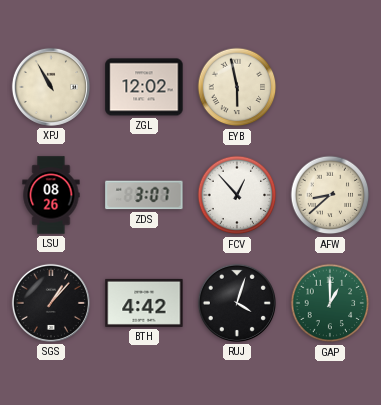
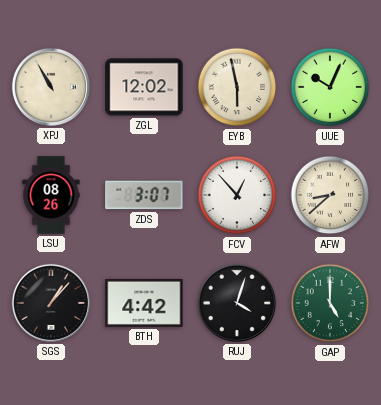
UUE: none -> 10:04
GAP: 1:00 -> 5:00
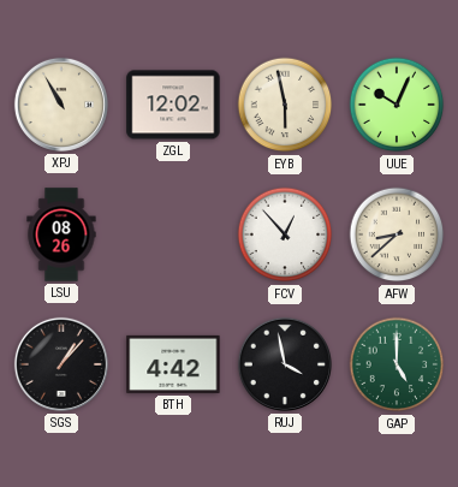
ZDS: 3:07 -> none
RUJ: 4:03 -> 3:58
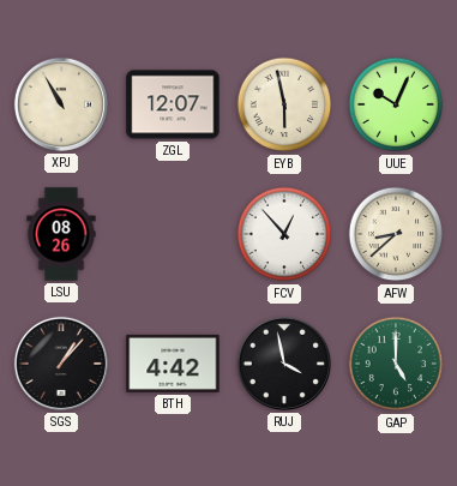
ZGL: 12:02 -> 12:07
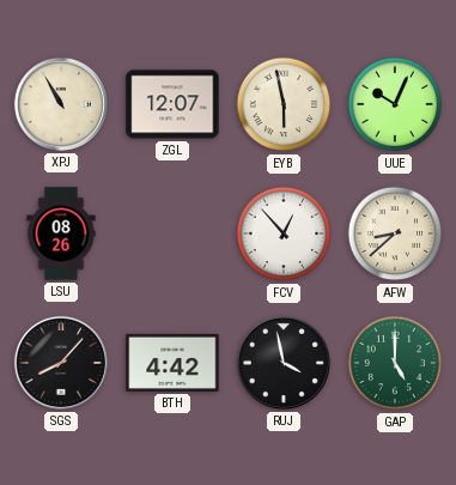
SGS: 1:07 -> 8:07
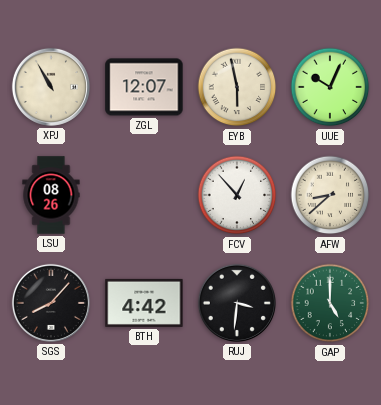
RUJ: 3:58 -> 3:31
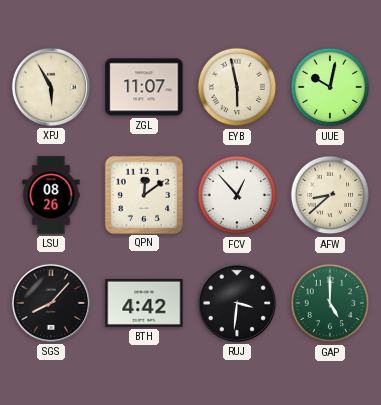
XPJ: 10:55 -> 5:55
ZGL: 12:07 -> 11:07
UUE: 10:04 -> 10:02
QPN: none -> 12:09
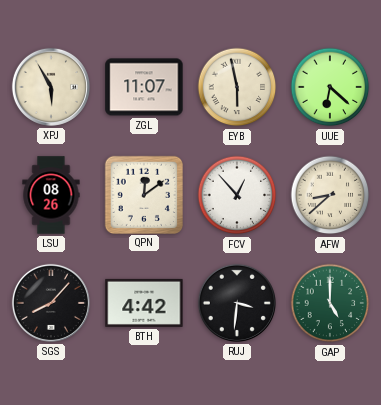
UUE: 10:02 -> 6:22
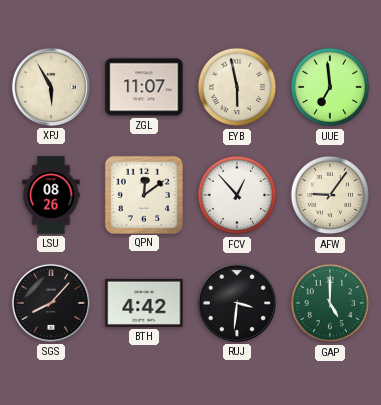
UUE: 6:22 -> 6:59
AFW: 8:38 -> 9:06
